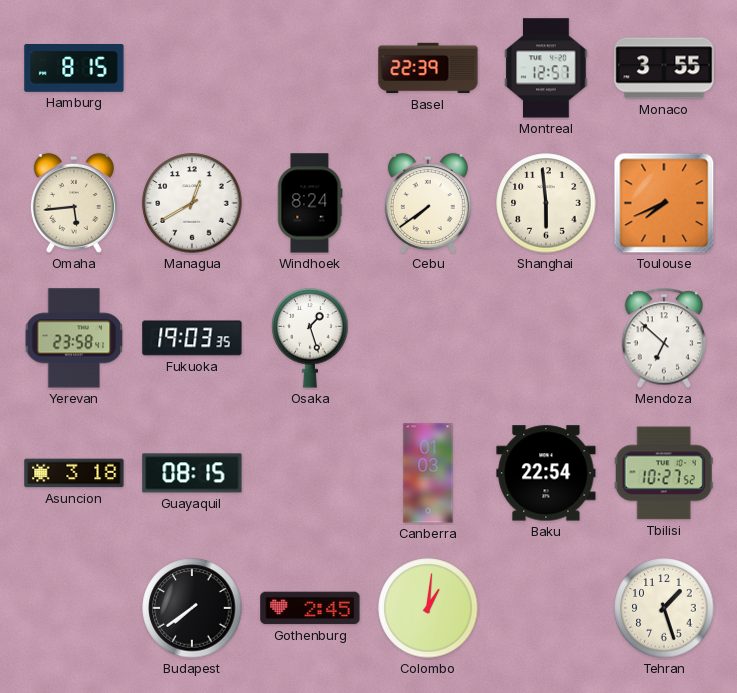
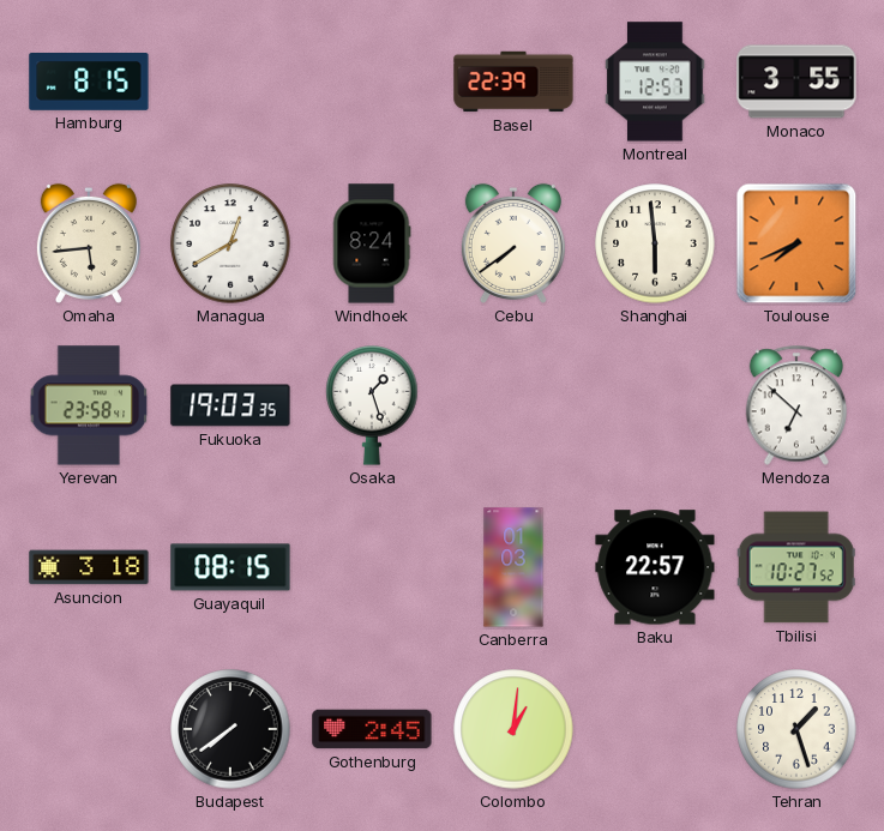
Baku: 22:54 -> 22:57
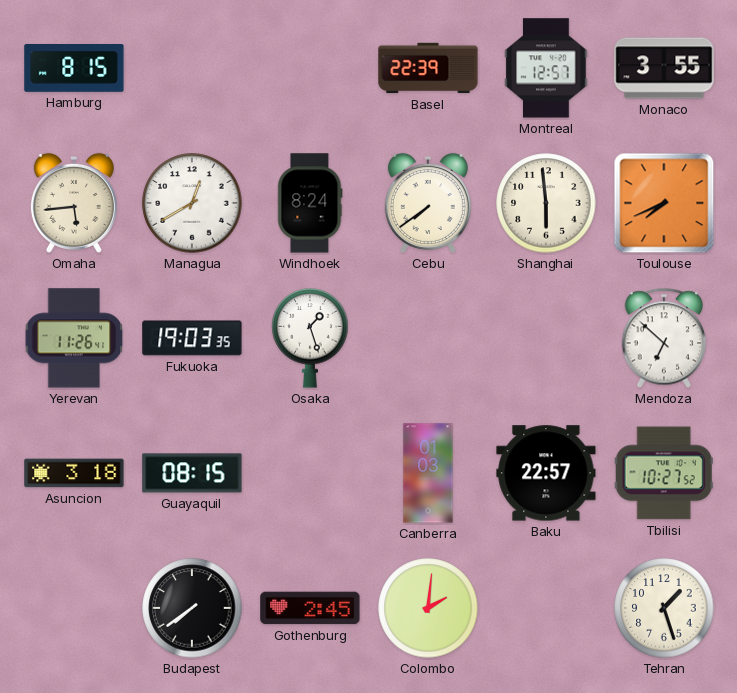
Yerevan: 23:58 -> 11:26
Colombo: 1:01 -> 2:01
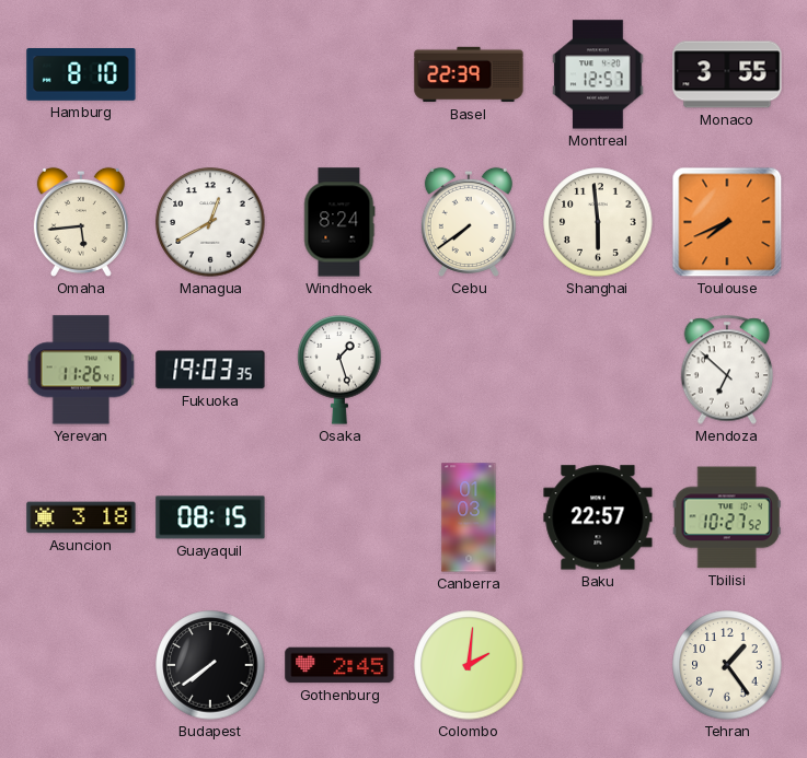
Hamburg: 8:15 -> 8:10
Tehran: 1:27 -> 1:24
